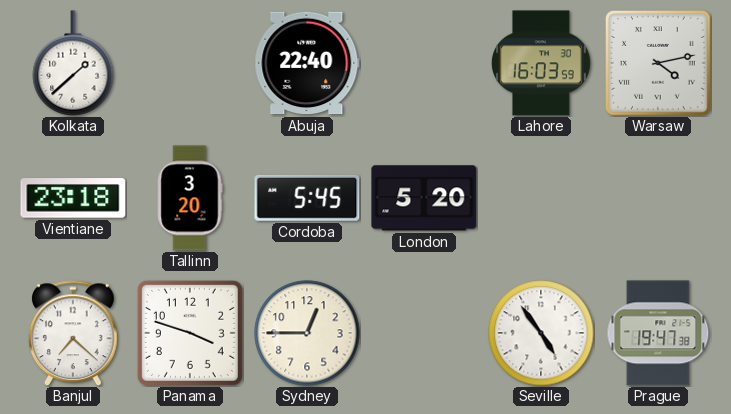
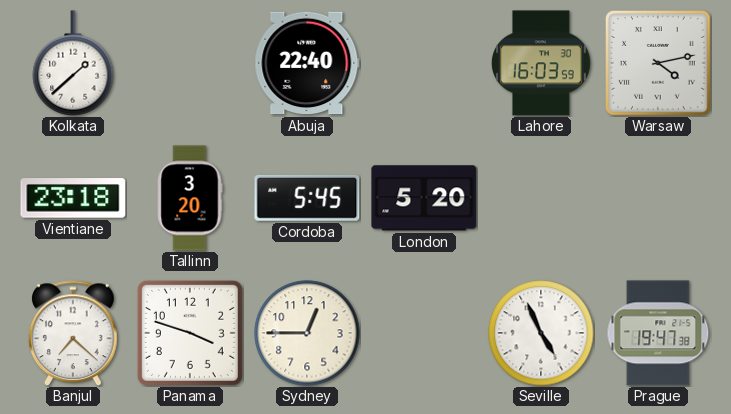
Seville: 4:54 -> 4:56
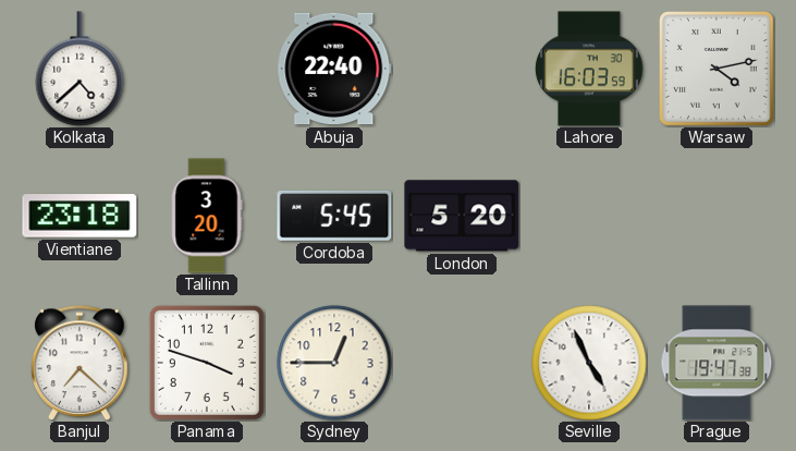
Kolkata: 1:38 -> 4:38
